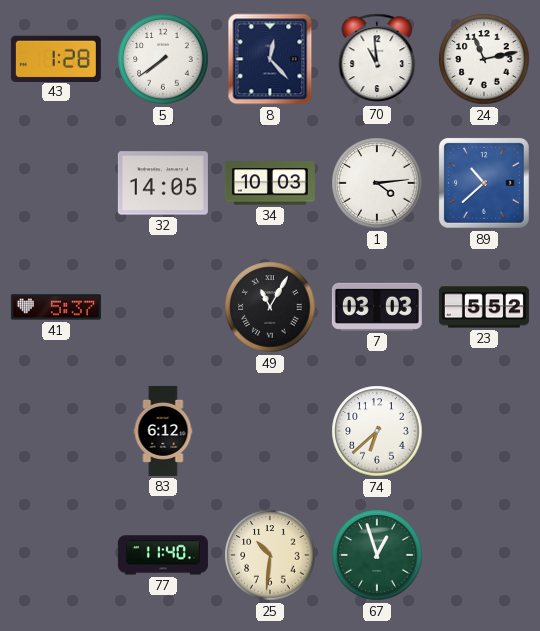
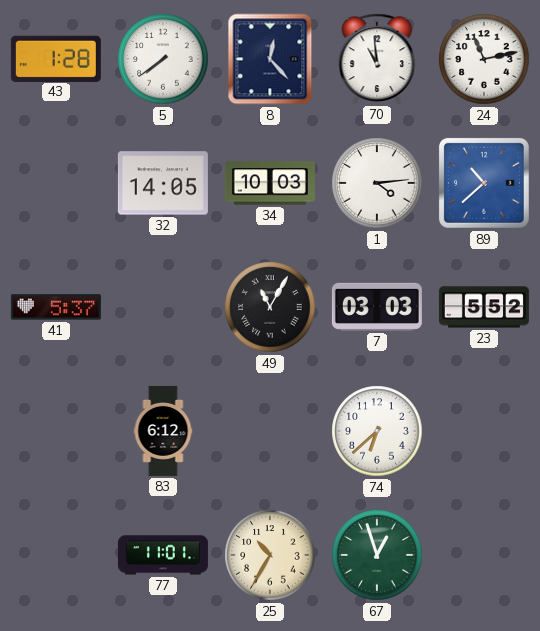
77: 11:40 -> 11:01
25: 10:31 -> 10:35
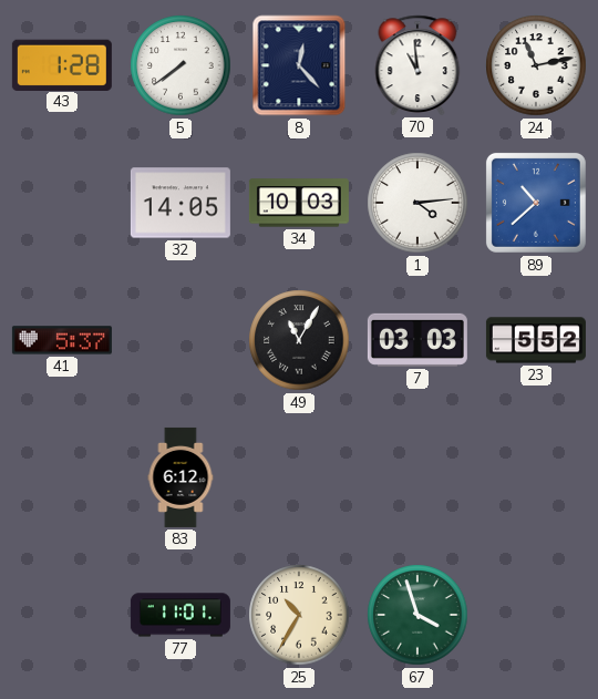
74: 6:38 -> none
67: 12:57 -> 3:57
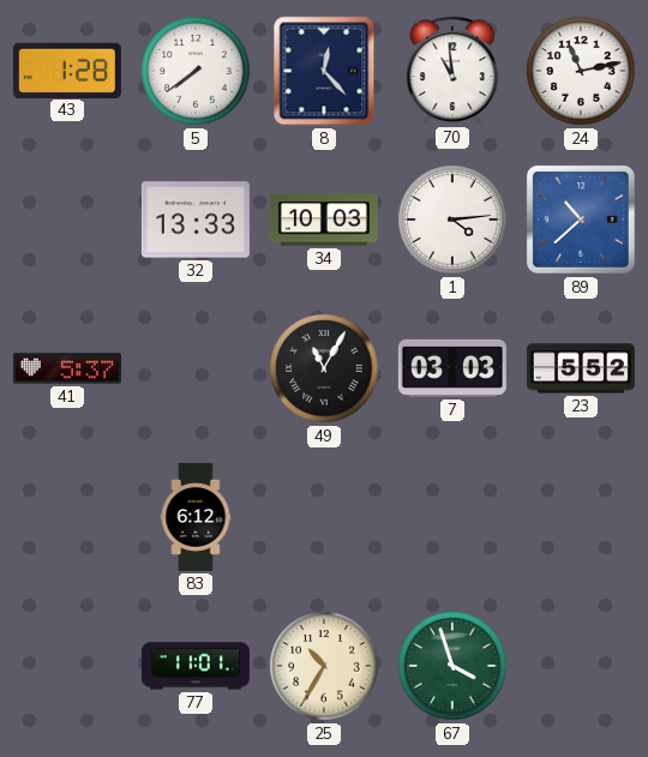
32: 14:05 -> 13:33
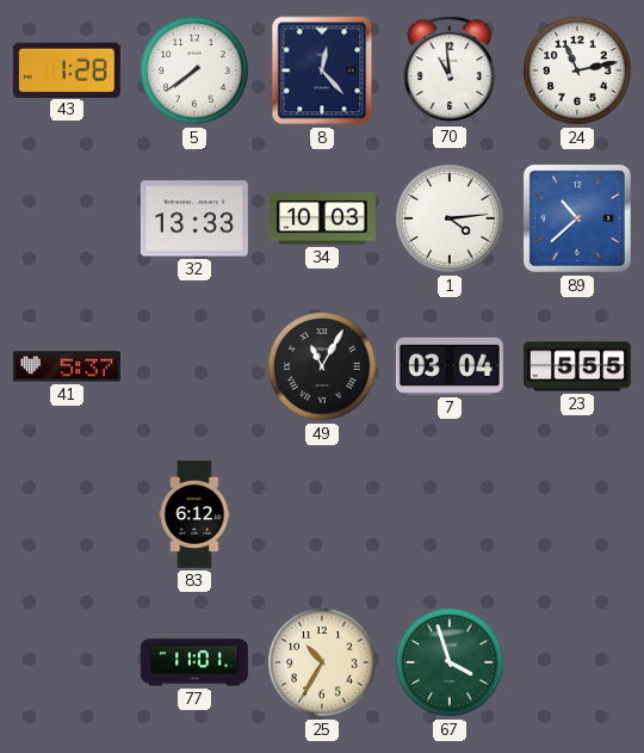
7: 03:03 -> 03:04
23: 5:52 -> 5:55
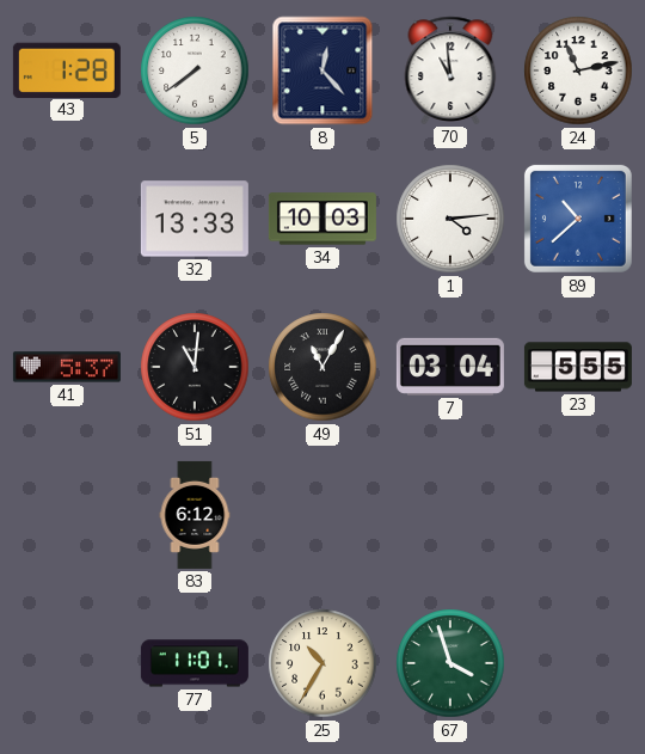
51: none -> 11:01
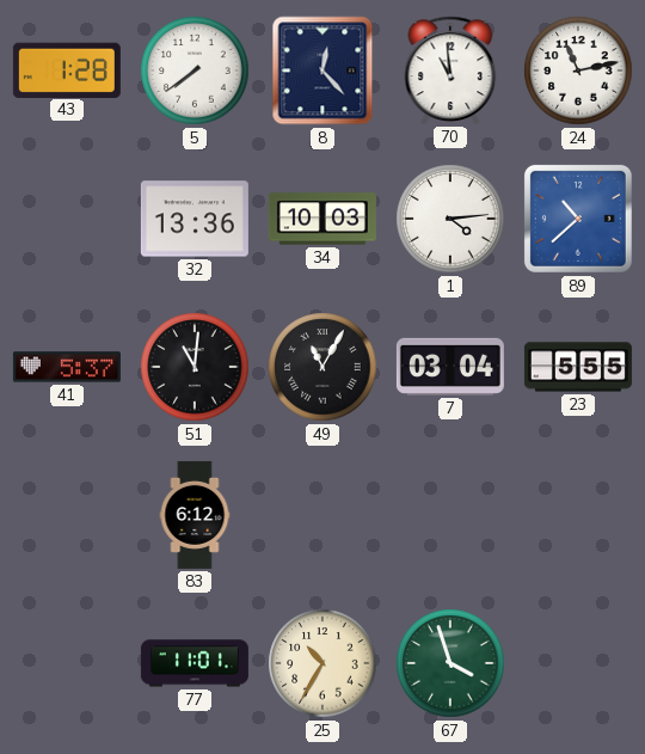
32: 13:33 -> 13:36
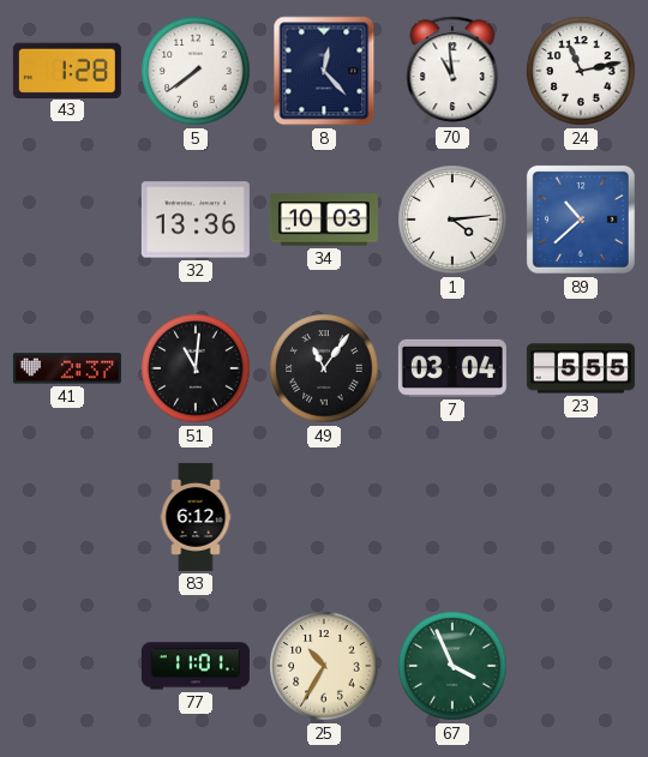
41: 5:37 -> 2:37
49: 11:05 -> 11:06
67: 3:57 -> 3:56
